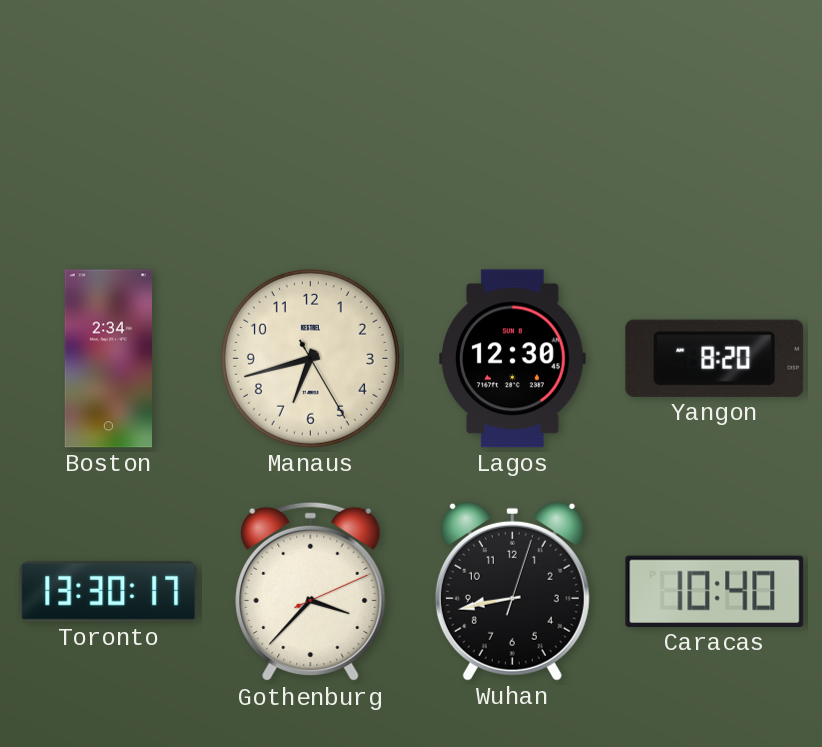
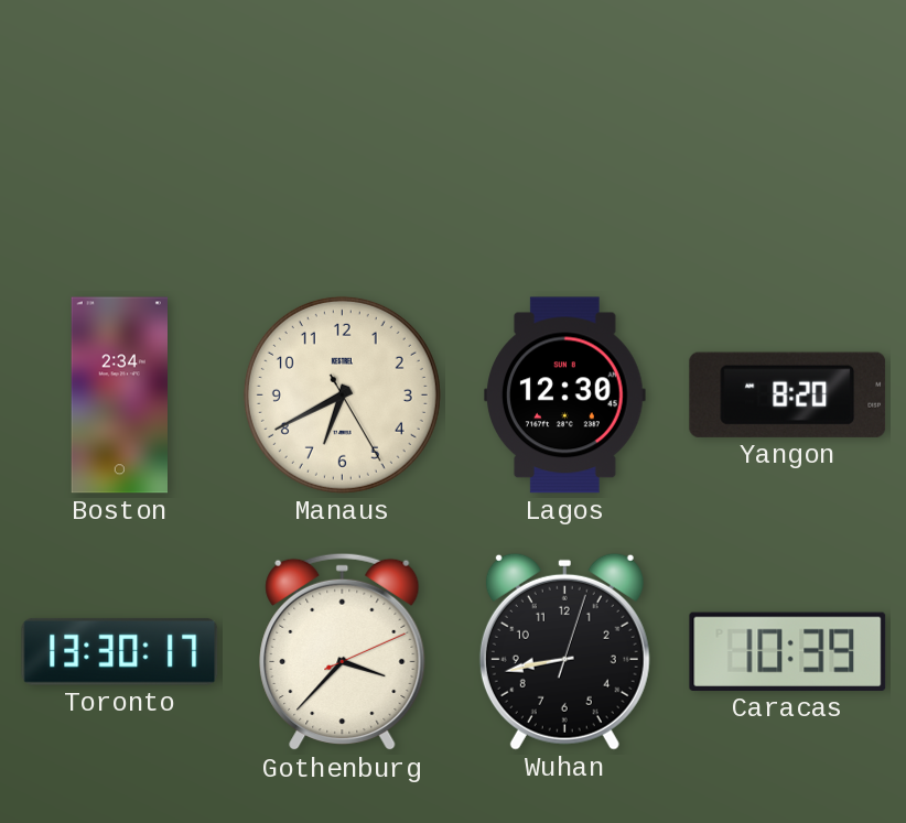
Manaus: 6:42 -> 6:40
Caracas: 10:40 -> 10:39
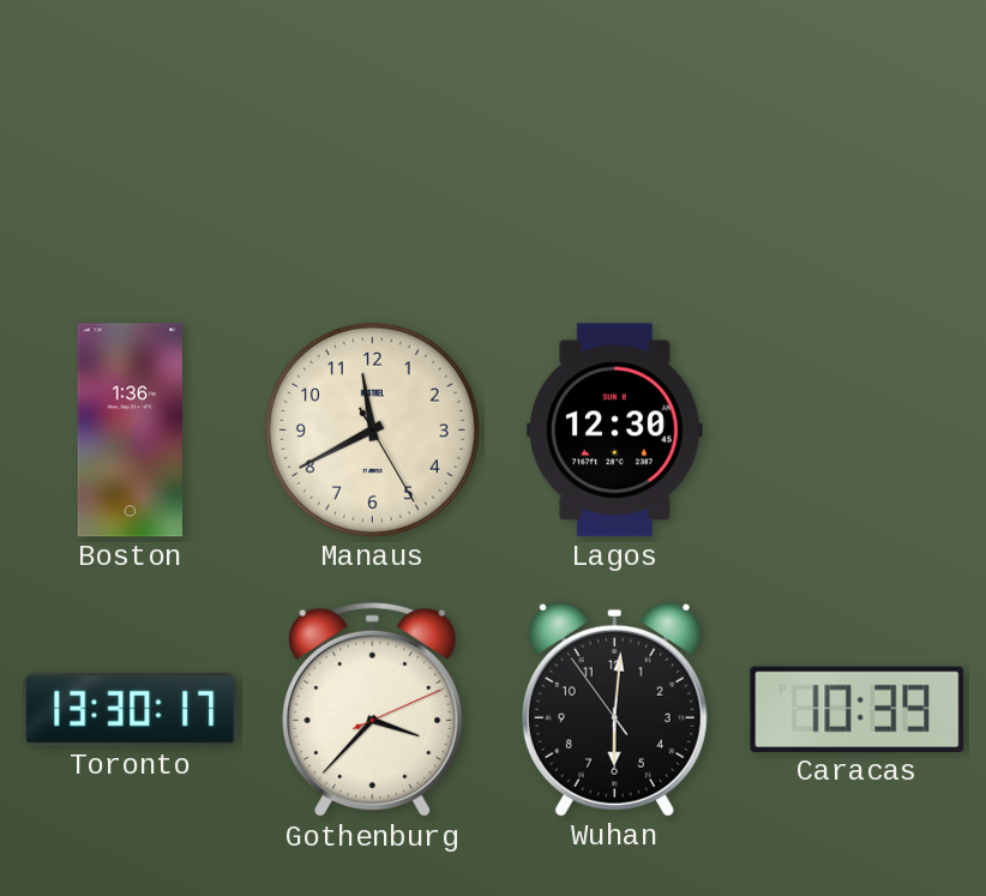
Boston: 2:34 -> 1:36
Manaus: 6:40 -> 11:40
Yangon: 8:20 -> none
Wuhan: 8:43 -> 6:00
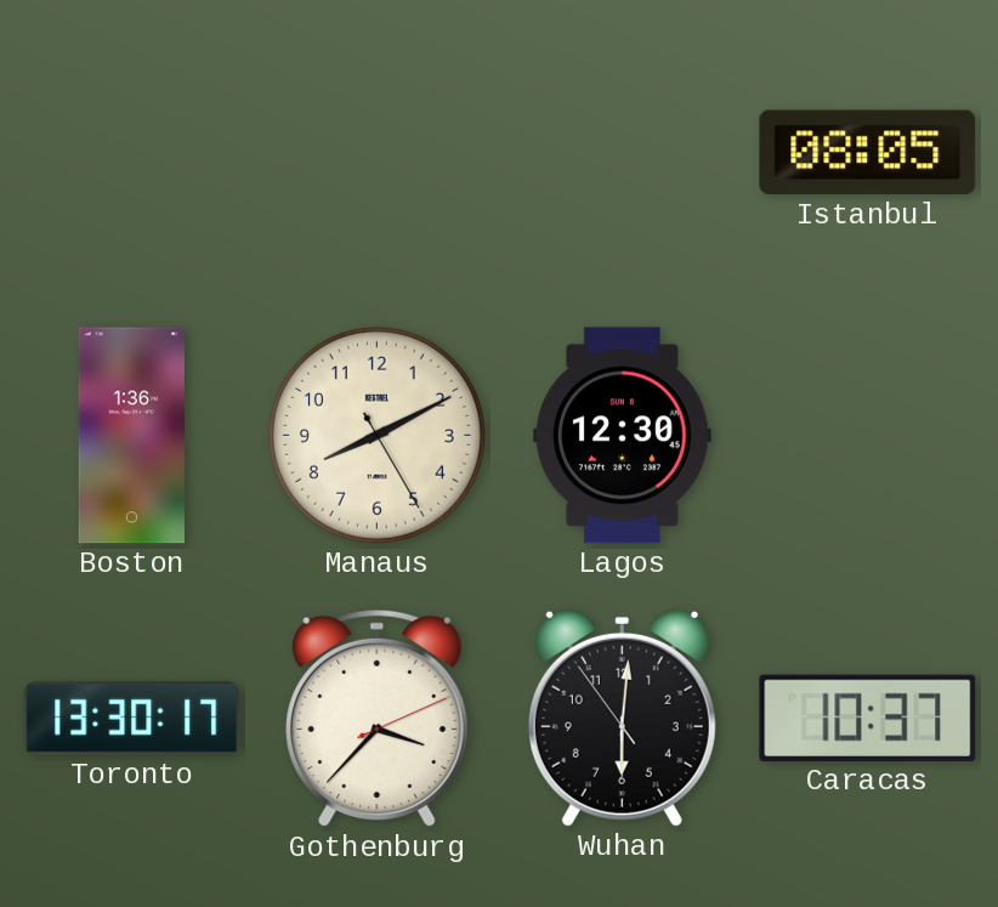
Istanbul: none -> 08:05
Manaus: 11:40 -> 8:10
Caracas: 10:39 -> 10:37
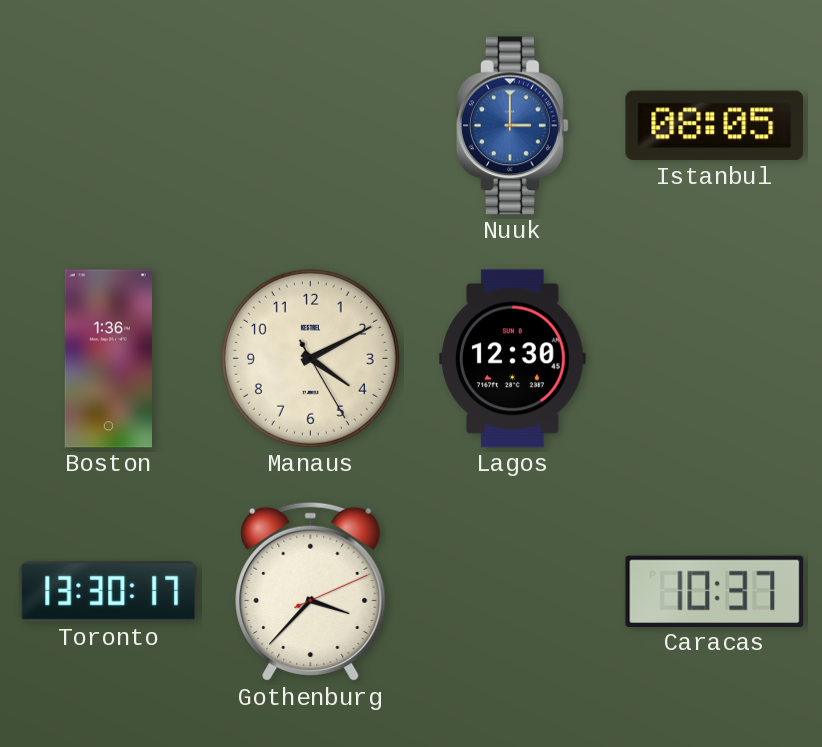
Nuuk: none -> 3:00
Manaus: 8:10 -> 4:10
Wuhan: 6:00 -> none
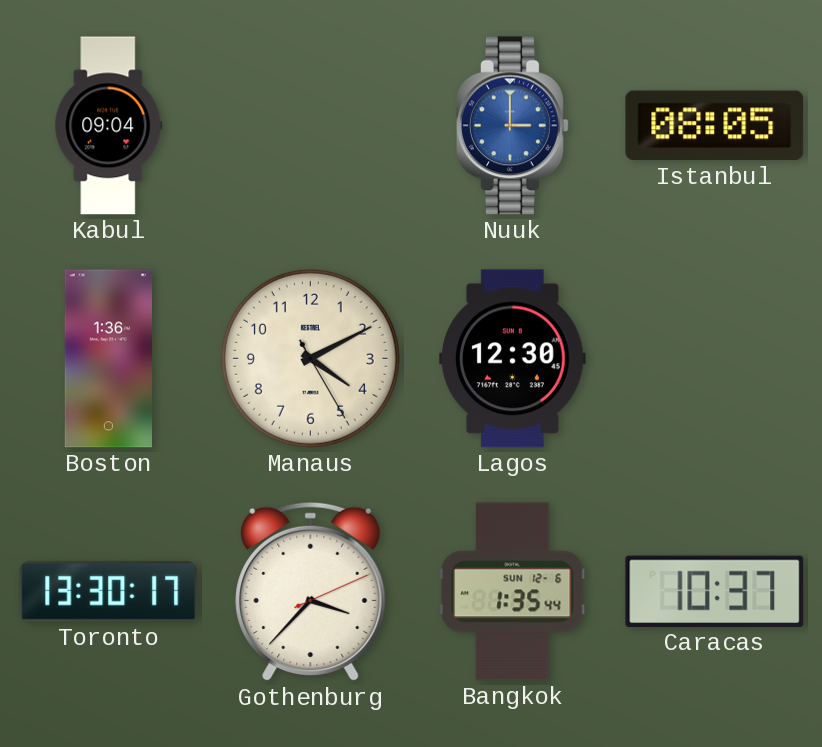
Kabul: none -> 09:04
Bangkok: none -> 1:35
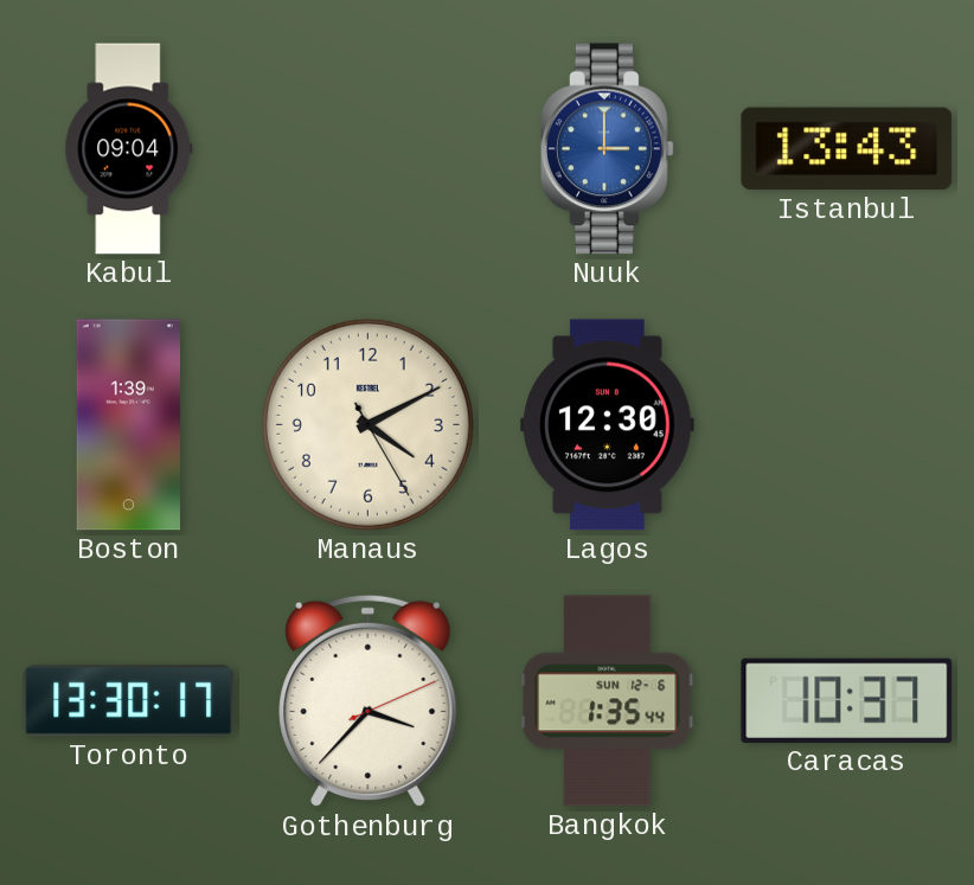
Istanbul: 08:05 -> 13:43
Boston: 1:36 -> 1:39
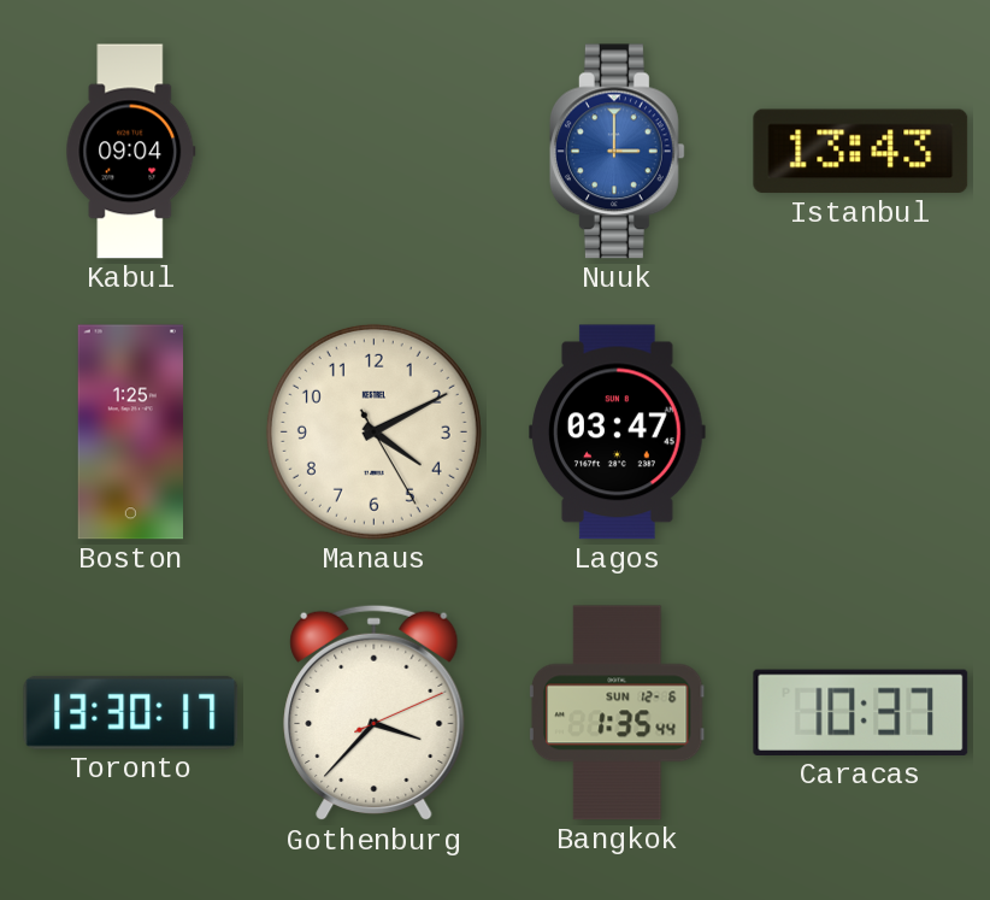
Boston: 1:39 -> 1:25
Lagos: 12:30 -> 03:47
